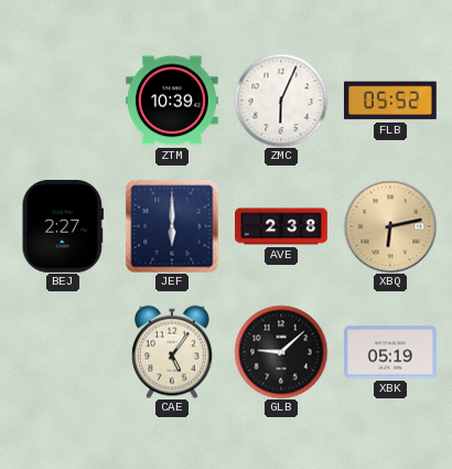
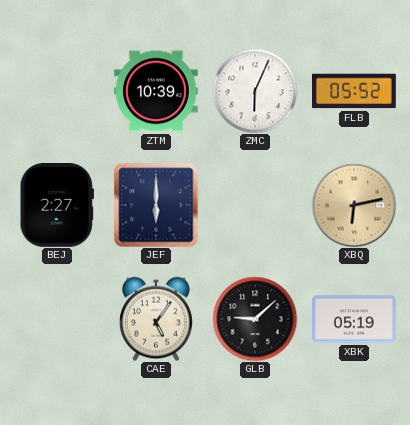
AVE: 2:38 -> none
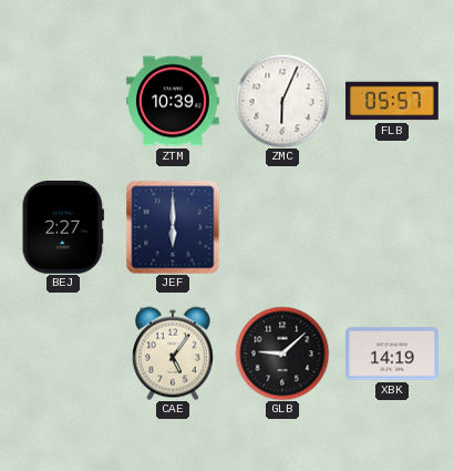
FLB: 05:52 -> 05:57
XBQ: 6:13 -> none
XBK: 05:19 -> 14:19
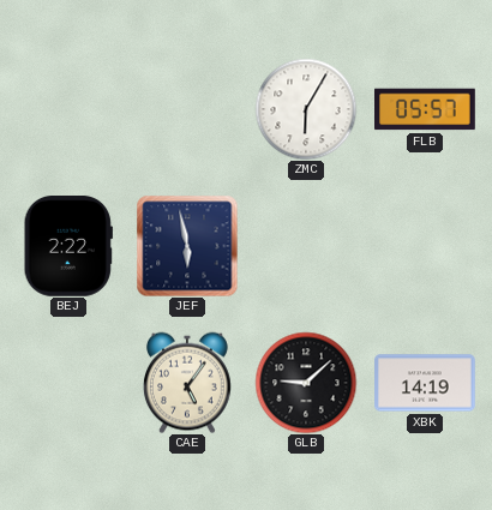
ZTM: 10:39 -> none
ZMC: 6:04 -> 6:05
BEJ: 2:27 -> 2:22
JEF: 6:00 -> 5:58
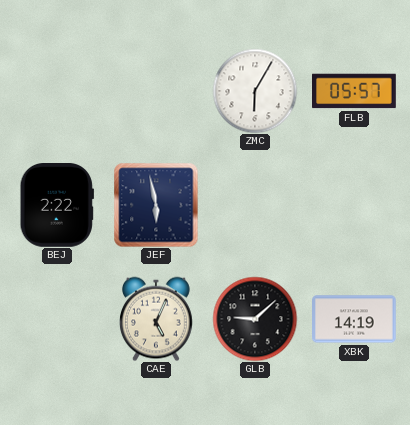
CAE: 5:06 -> 5:04
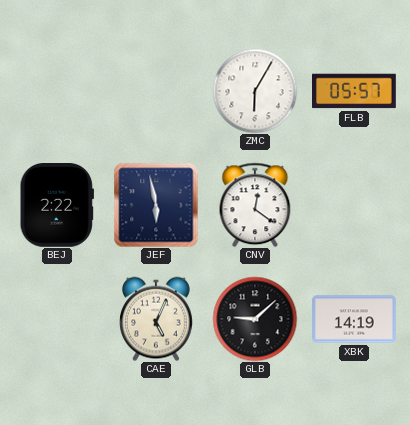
CNV: none -> 12:21
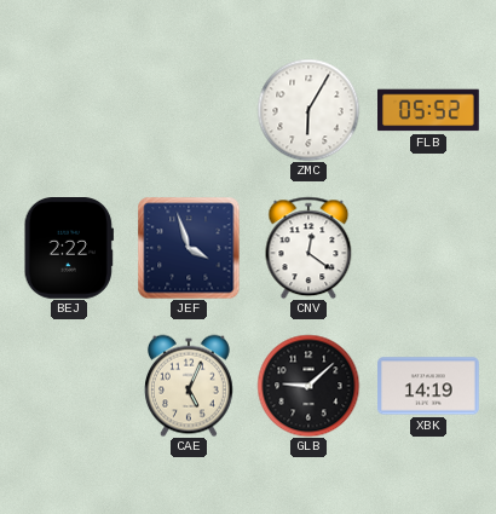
FLB: 05:57 -> 05:52
JEF: 5:58 -> 3:57
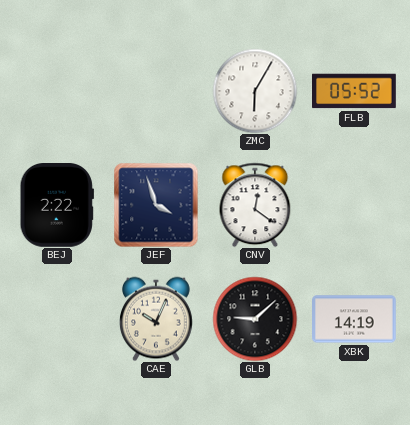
CAE: 5:04 -> 10:04
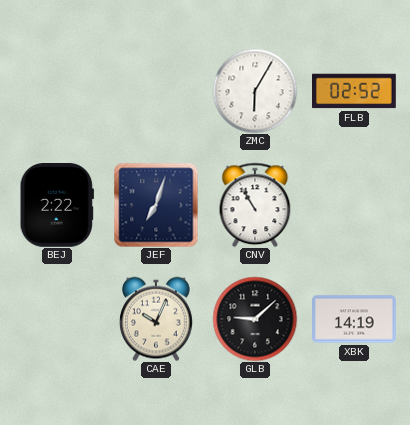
FLB: 05:52 -> 02:52
JEF: 3:57 -> 7:03
CNV: 12:21 -> 10:55
